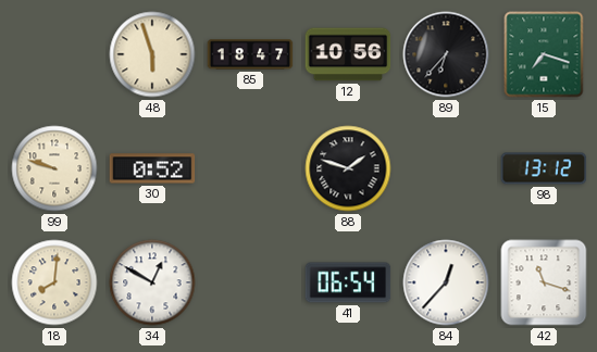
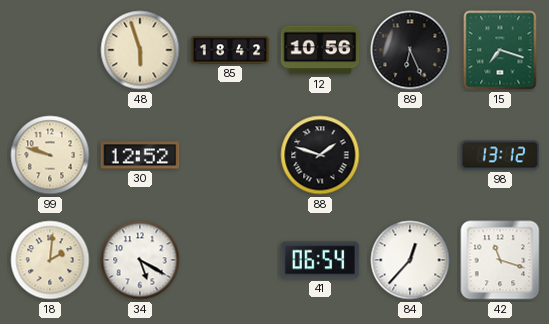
85: 18:47 -> 18:42
89: 6:37 -> 6:26
30: 0:52 -> 12:52
18: 8:01 -> 2:01
34: 12:50 -> 5:20
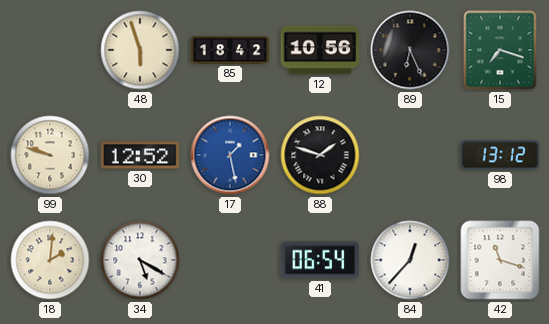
17: none -> 1:28
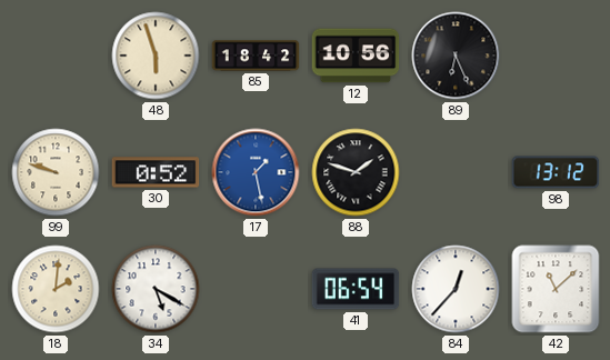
15: 7:18 -> none
30: 12:52 -> 0:52
42: 11:18 -> 11:08
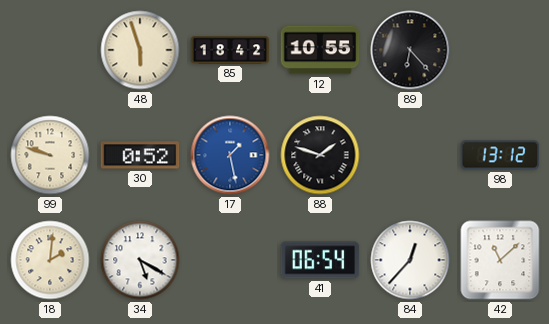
12: 10:56 -> 10:55
89: 6:26 -> 6:23
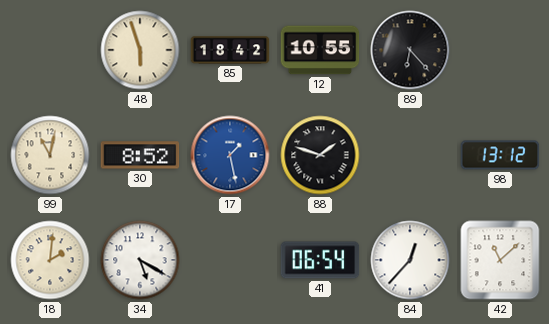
99: 9:48 -> 11:02
30: 0:52 -> 8:52
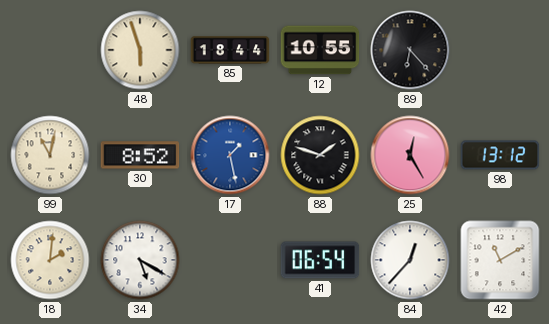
85: 18:42 -> 18:44
25: none -> 12:25
42: 11:08 -> 11:10
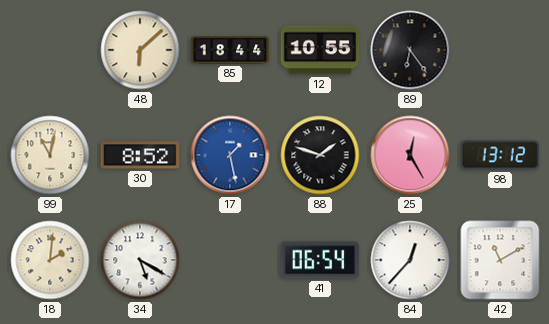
48: 5:57 -> 6:08
89: 6:23 -> 6:24
